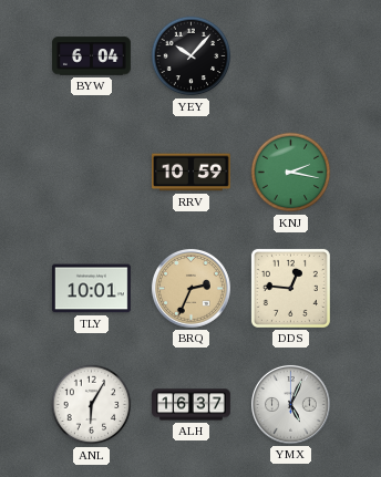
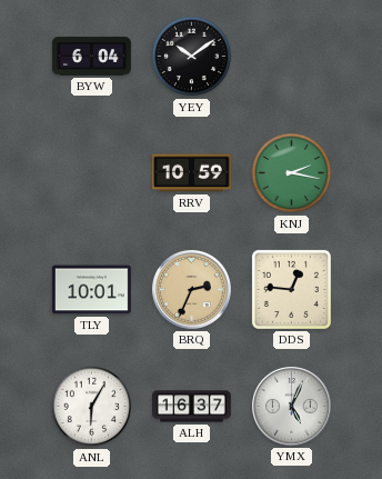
YEY: 10:07 -> 10:09
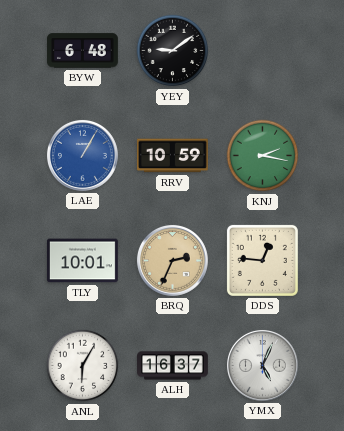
BYW: 6:04 -> 6:48
YEY: 10:09 -> 9:09
LAE: none -> 1:05
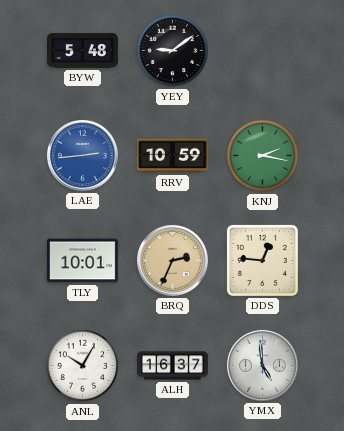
BYW: 6:48 -> 5:48
LAE: 1:05 -> 2:44
ANL: 6:05 -> 10:05
YMX: 5:04 -> 4:59
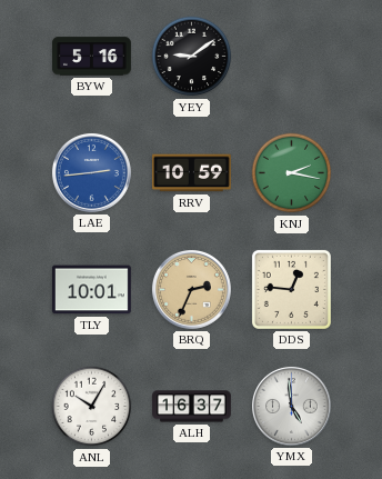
BYW: 5:48 -> 5:16
